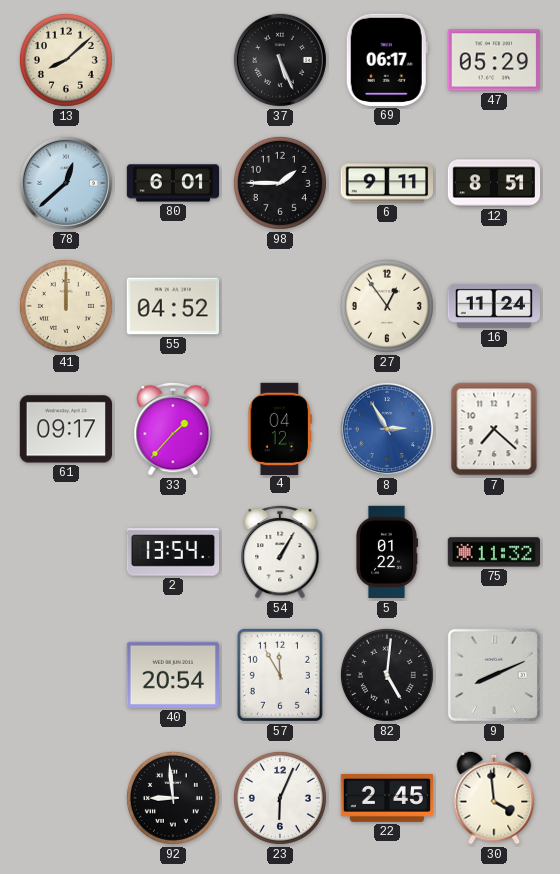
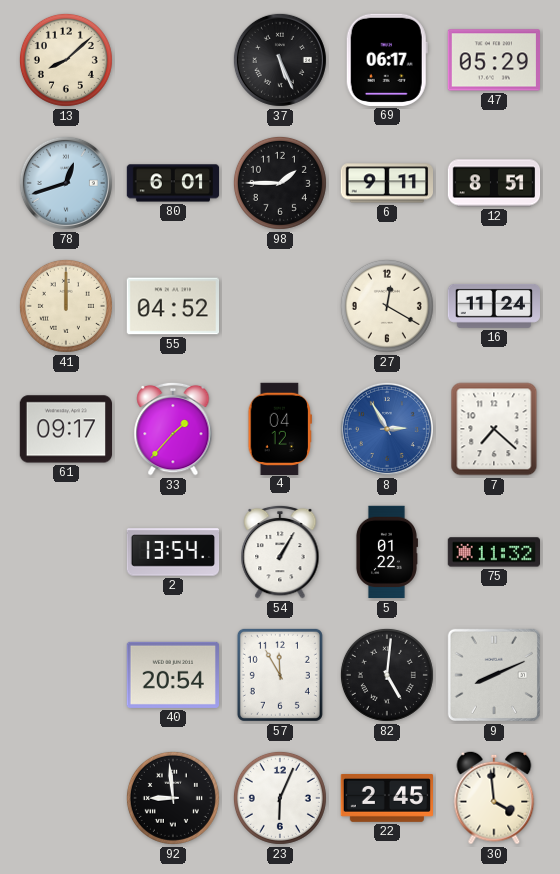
78: 12:38 -> 12:42
27: 12:54 -> 12:20
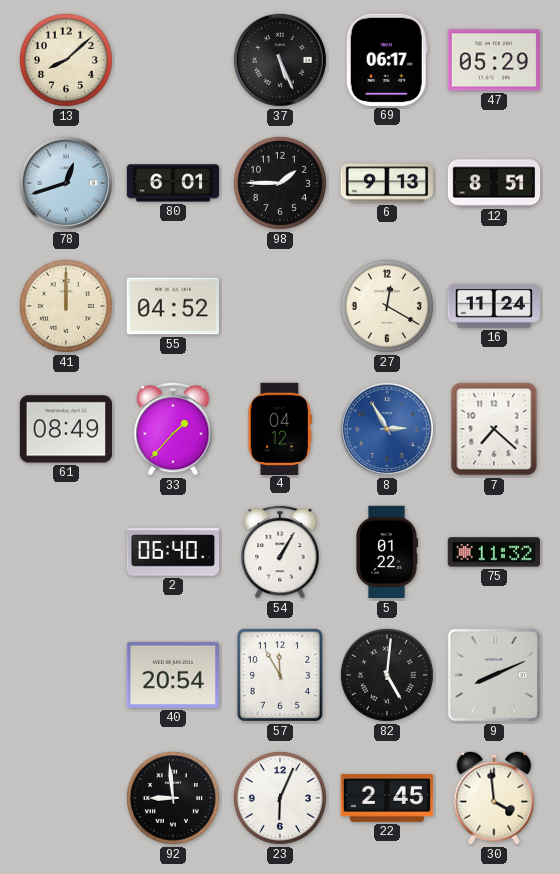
6: 9:11 -> 9:13
61: 09:17 -> 08:49
2: 13:54 -> 06:40
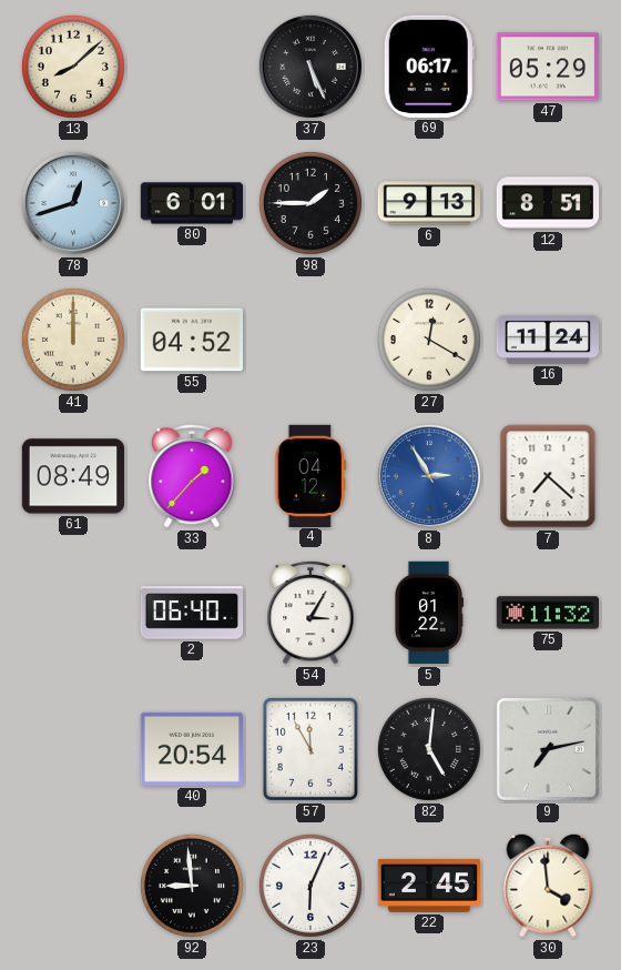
54: 1:05 -> 3:05
9: 8:11 -> 7:13
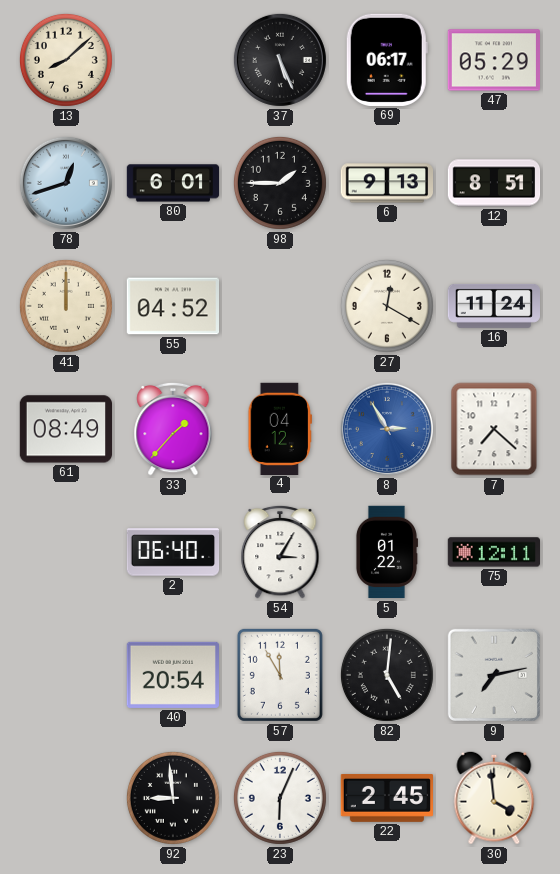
75: 11:32 -> 12:11
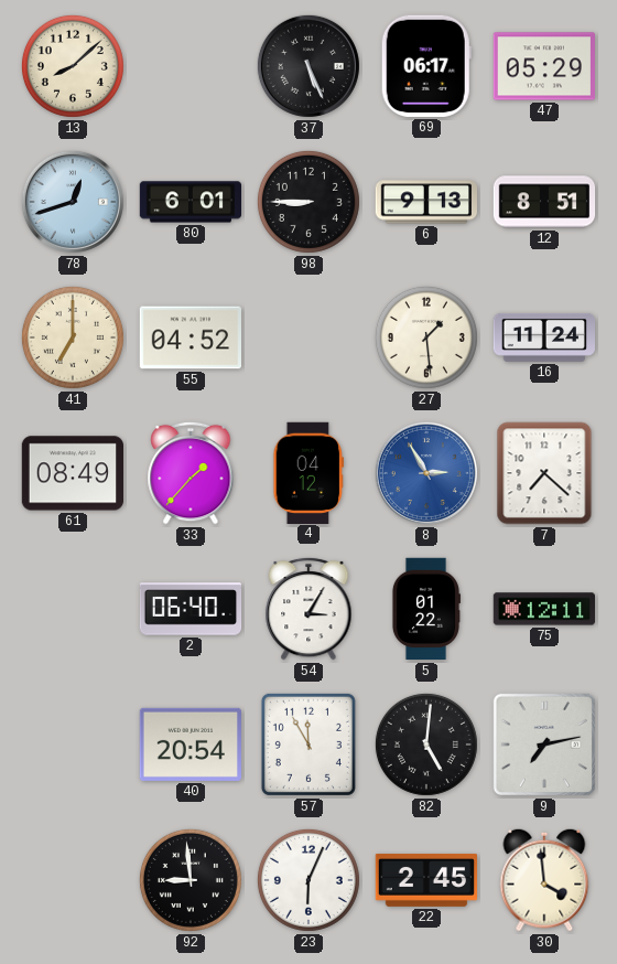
98: 1:45 -> 8:45
41: 12:00 -> 7:00
27: 12:20 -> 1:29
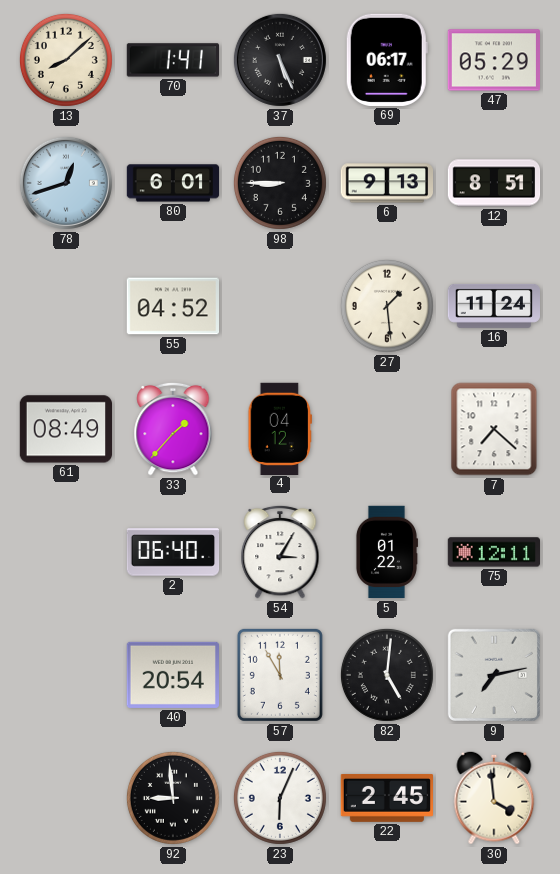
70: none -> 1:41
41: 7:00 -> none
8: 2:55 -> none
